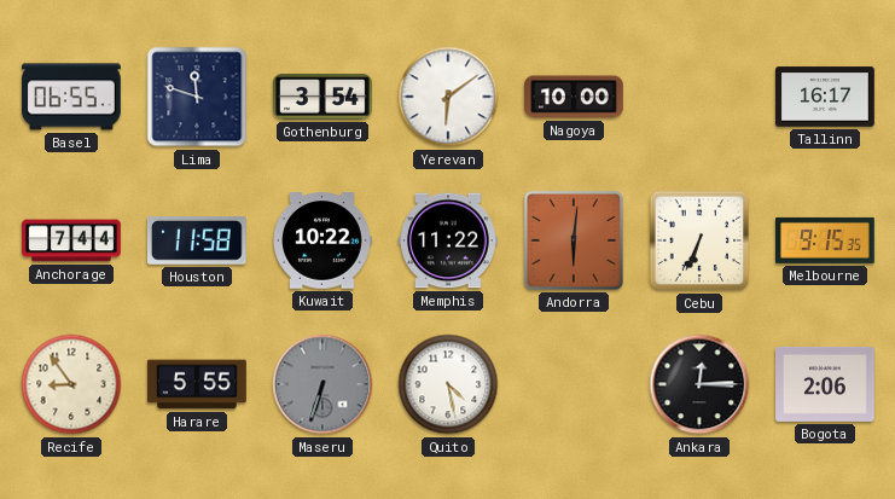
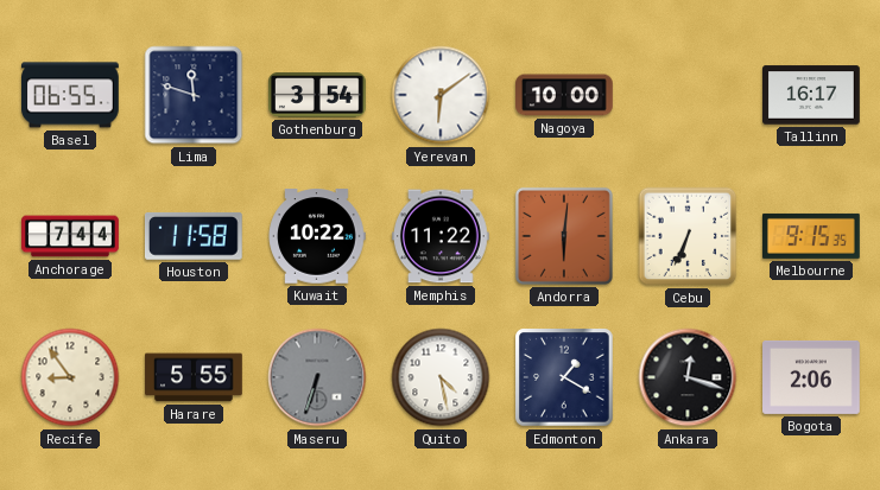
Edmonton: none -> 1:20
Ankara: 12:15 -> 12:18
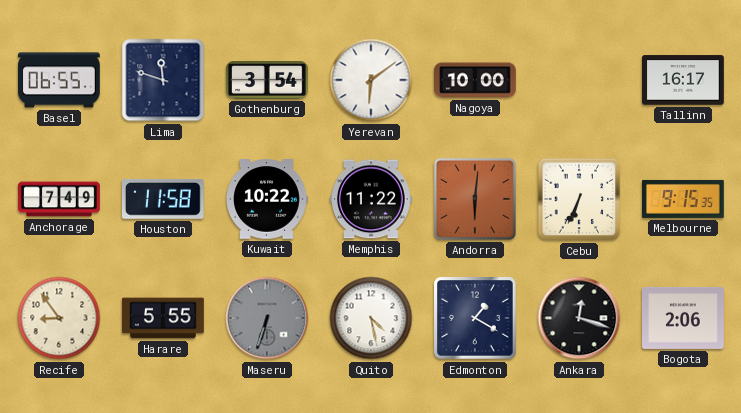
Anchorage: 7:44 -> 7:49
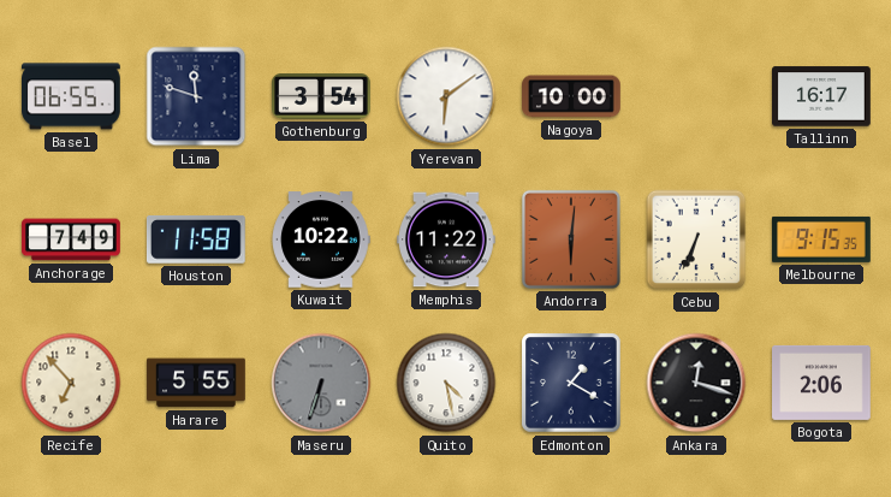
Recife: 8:54 -> 6:53
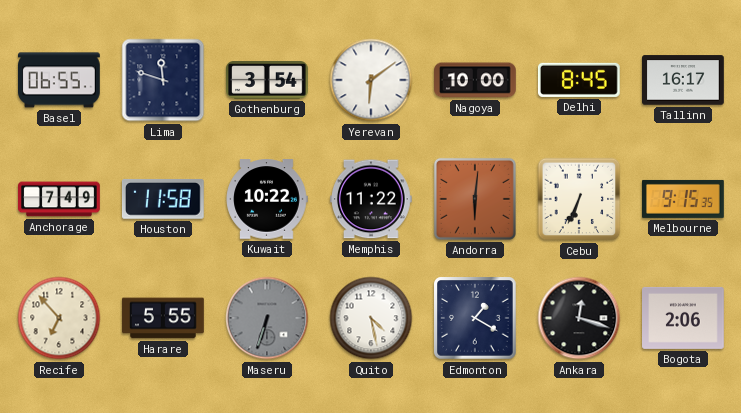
Delhi: none -> 8:45
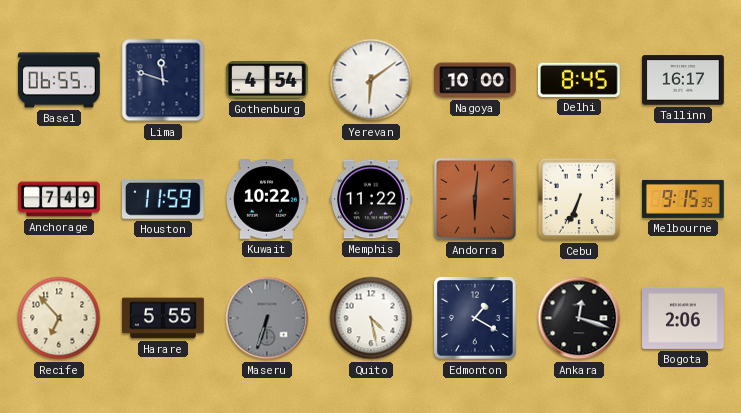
Gothenburg: 3:54 -> 4:54
Houston: 11:58 -> 11:59
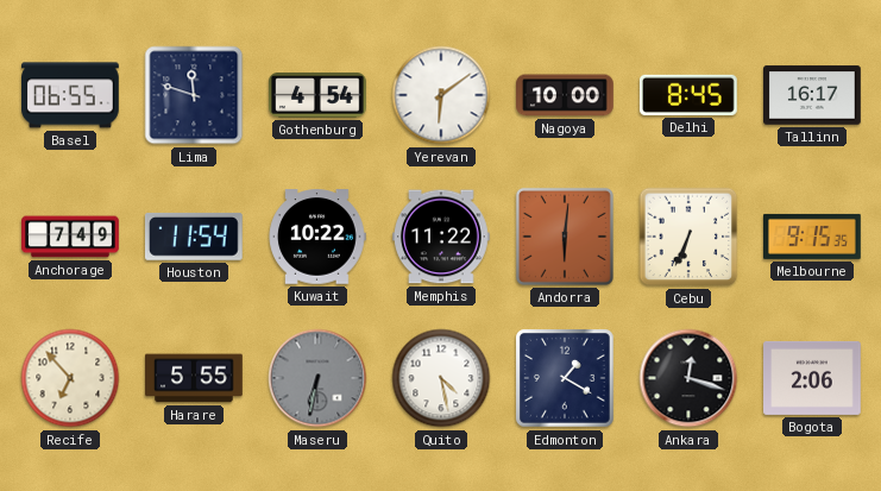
Houston: 11:59 -> 11:54
Maseru: 6:33 -> 6:32
